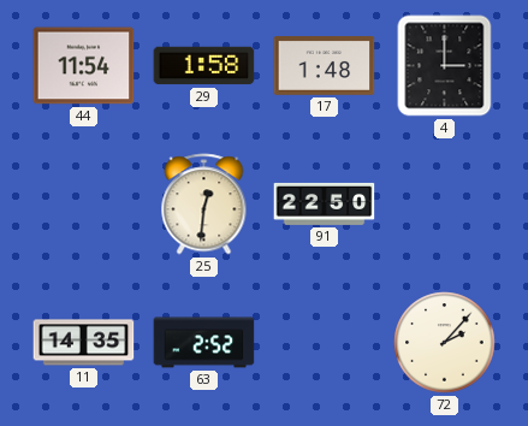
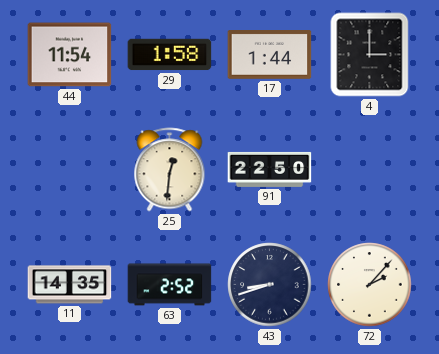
17: 1:48 -> 1:44
43: none -> 8:42
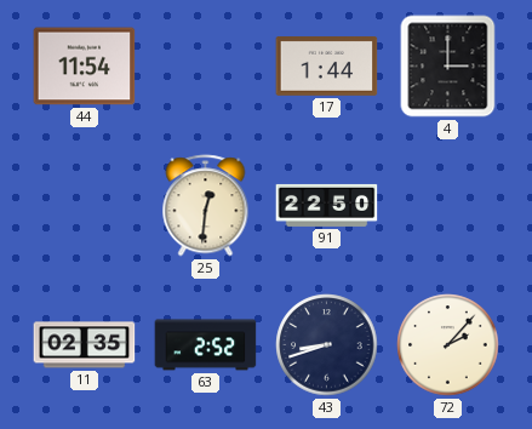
29: 1:58 -> none
11: 14:35 -> 02:35
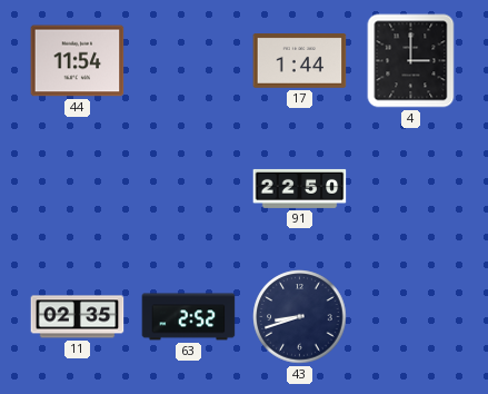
25: 12:31 -> none
72: 2:07 -> none
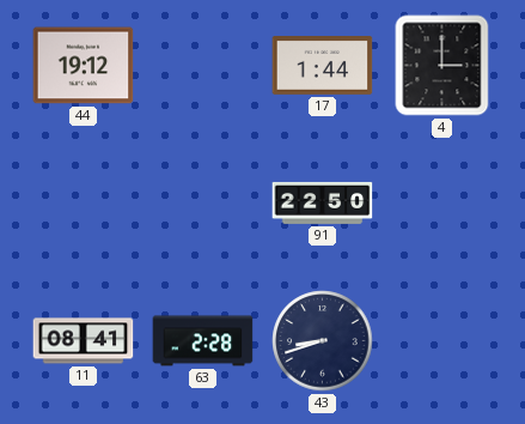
44: 11:54 -> 19:12
11: 02:35 -> 08:41
63: 2:52 -> 2:28
